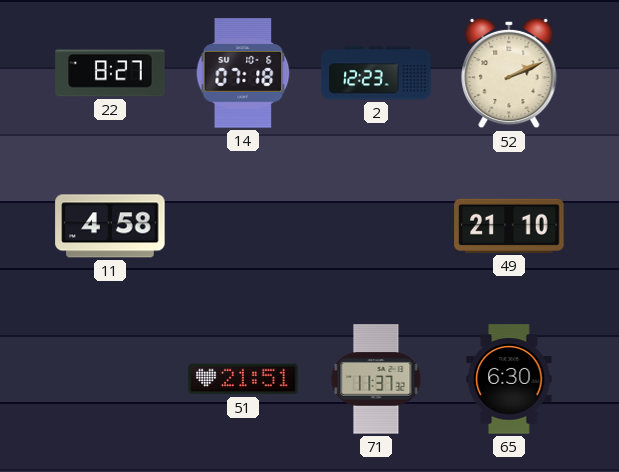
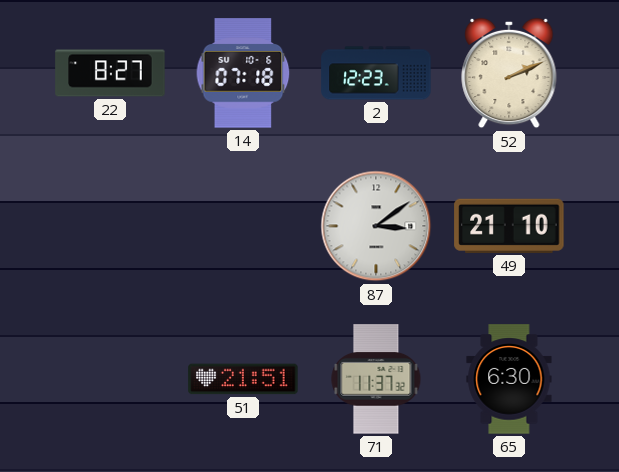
11: 4:58 -> none
87: none -> 3:09
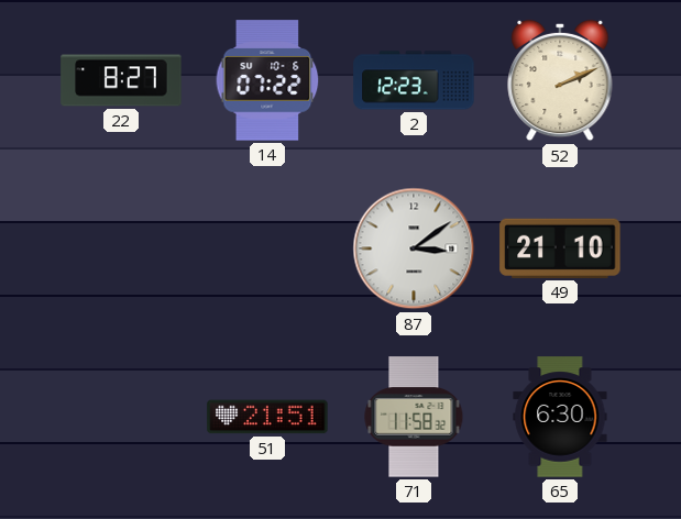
14: 07:18 -> 07:22
71: 11:37 -> 11:58
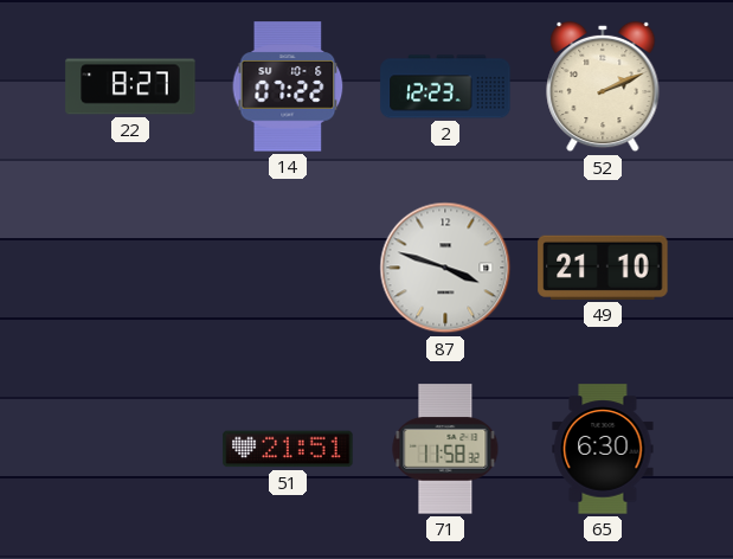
87: 3:09 -> 3:48
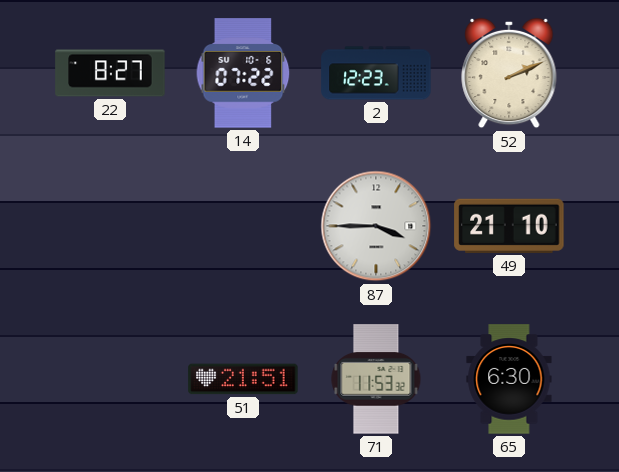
87: 3:48 -> 3:45
71: 11:58 -> 11:53
